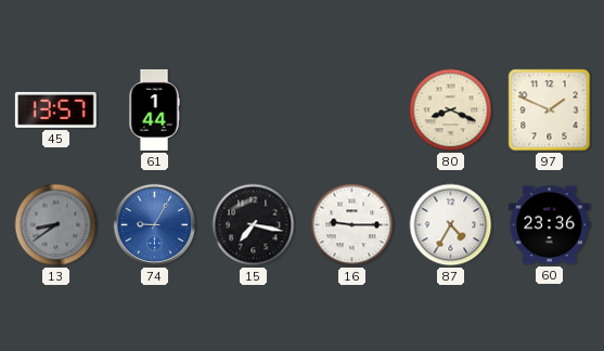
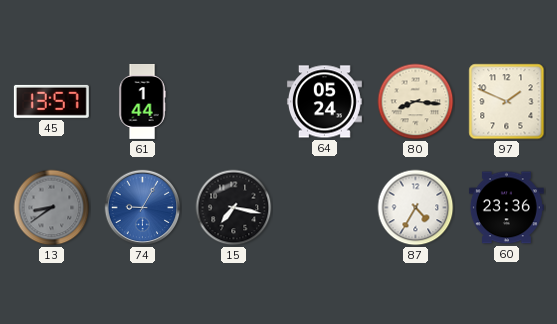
64: none -> 05:24
80: 8:19 -> 8:16
16: 9:15 -> none
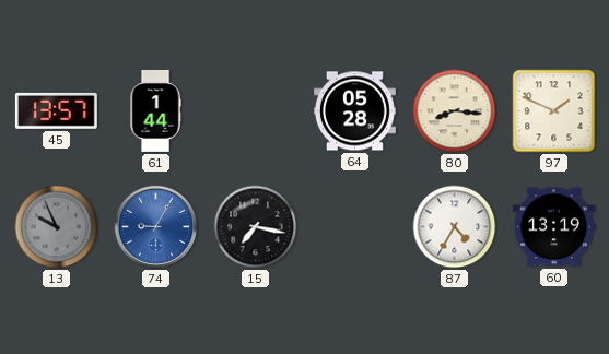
64: 05:24 -> 05:28
13: 8:39 -> 9:56
60: 23:36 -> 13:19
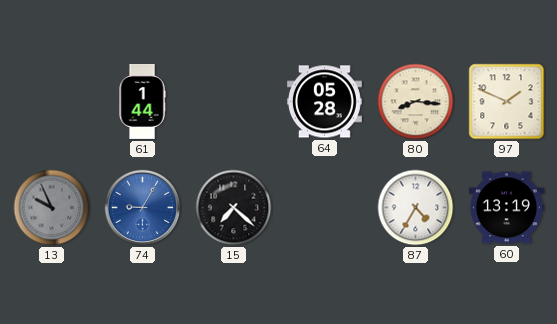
45: 13:57 -> none
15: 7:17 -> 7:22
